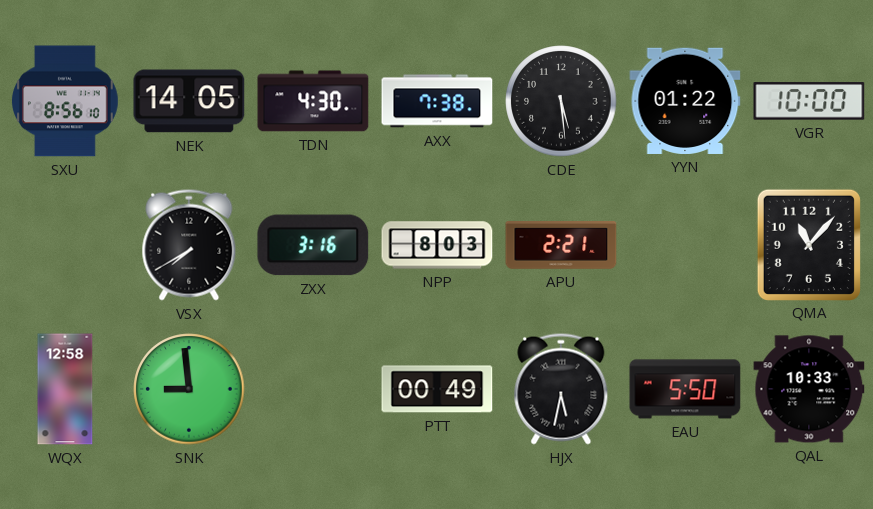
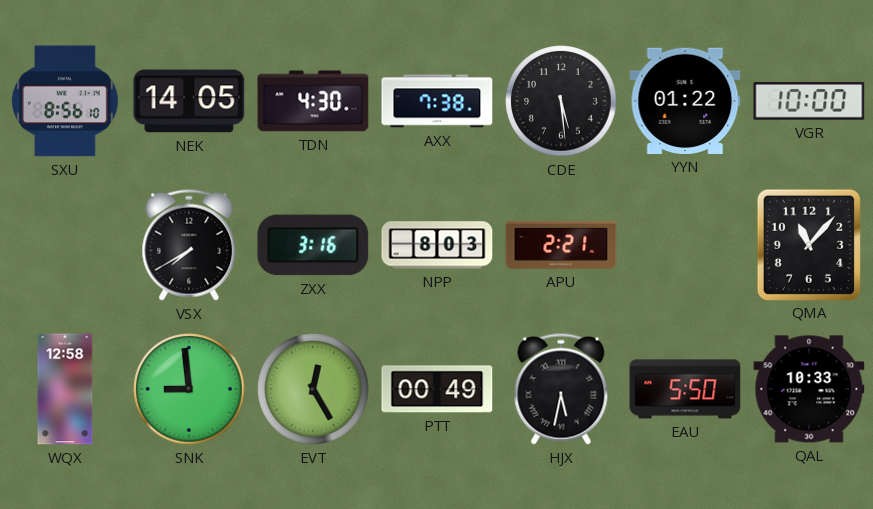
EVT: none -> 12:25
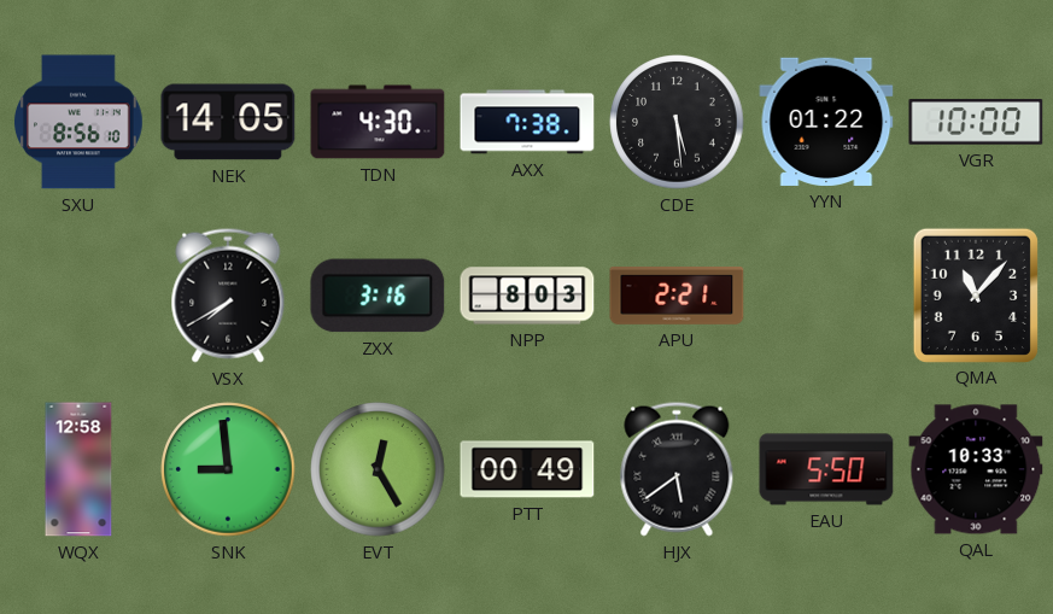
HJX: 5:32 -> 5:39
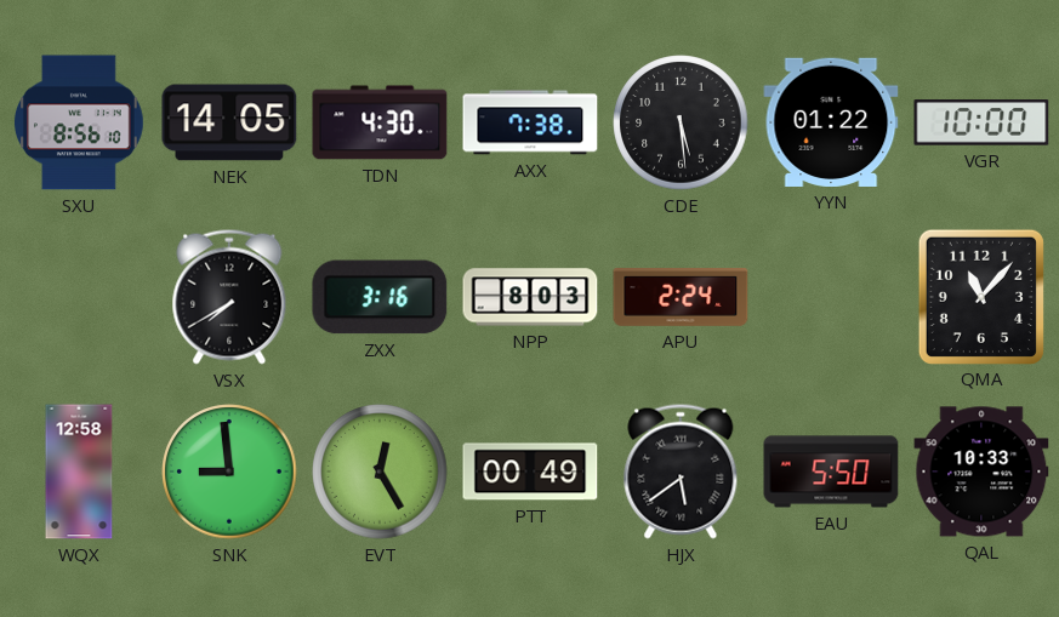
APU: 2:21 -> 2:24
